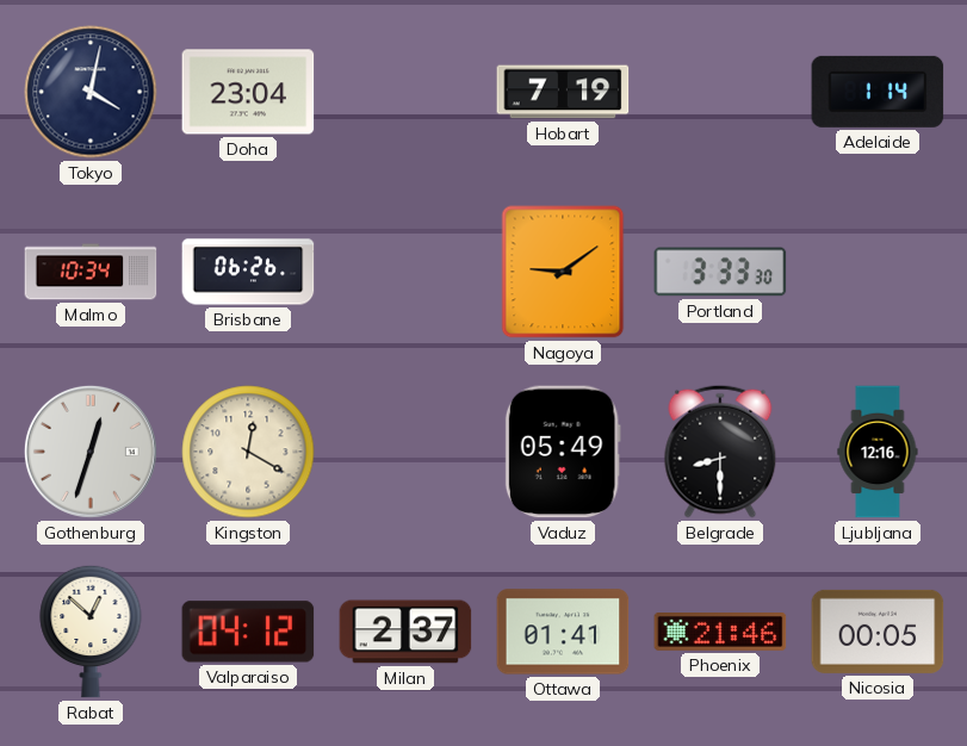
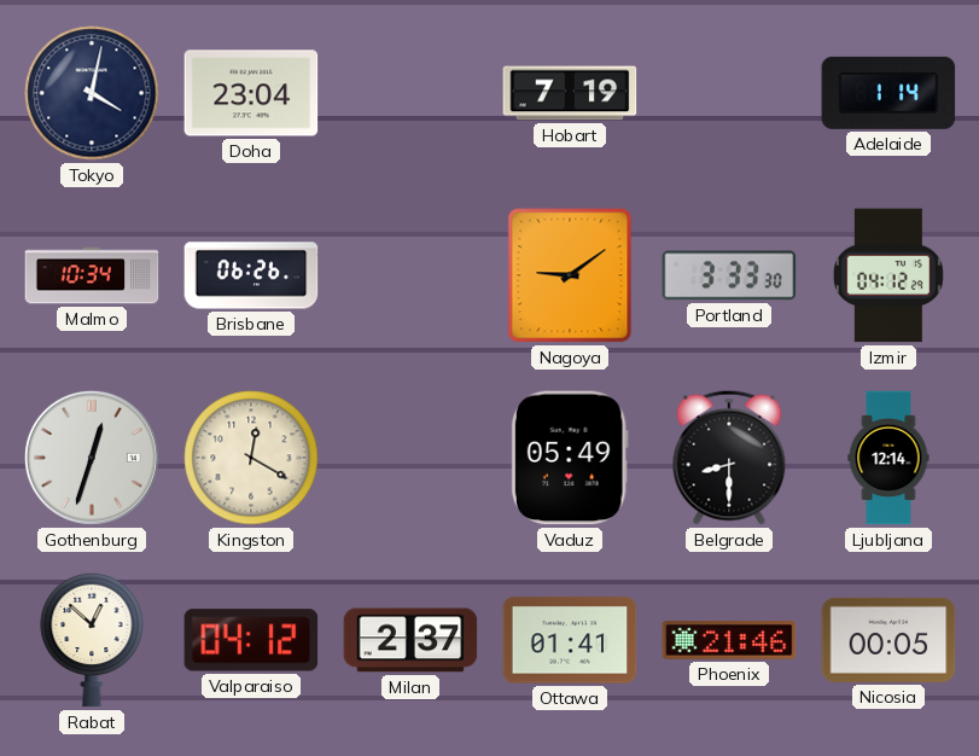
Izmir: none -> 04:12
Ljubljana: 12:16 -> 12:14
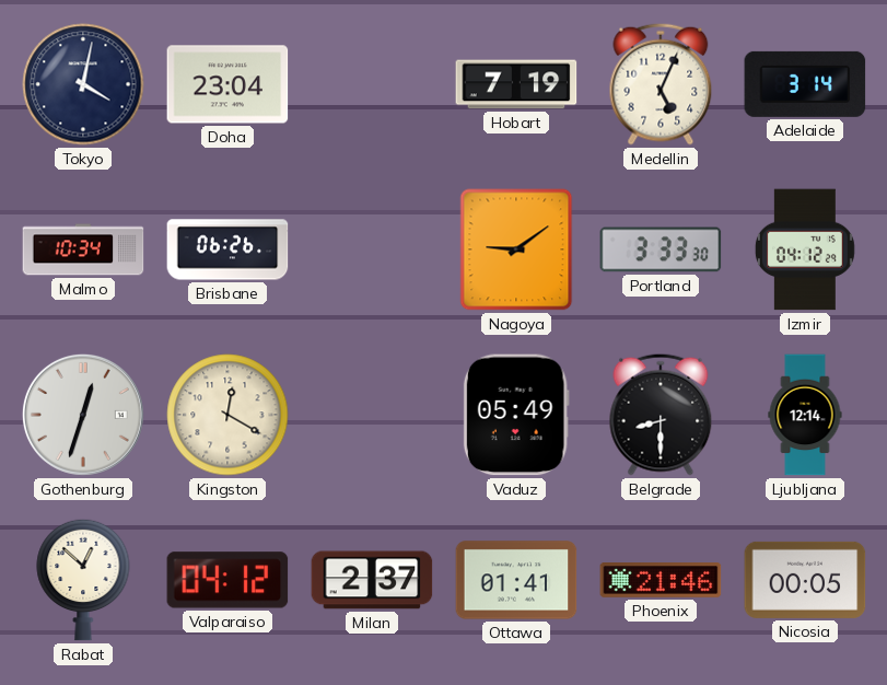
Medellin: none -> 5:04
Adelaide: 1:14 -> 3:14
